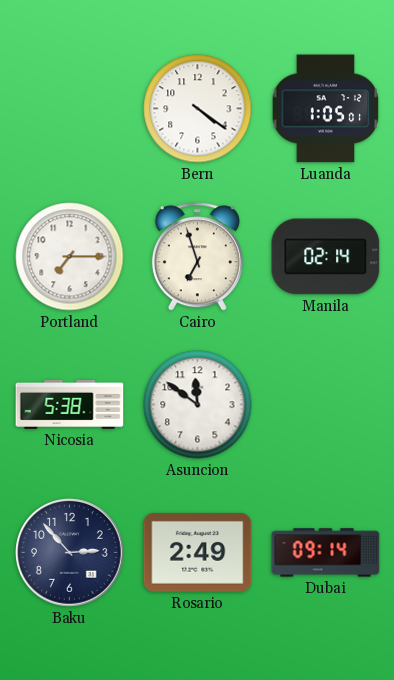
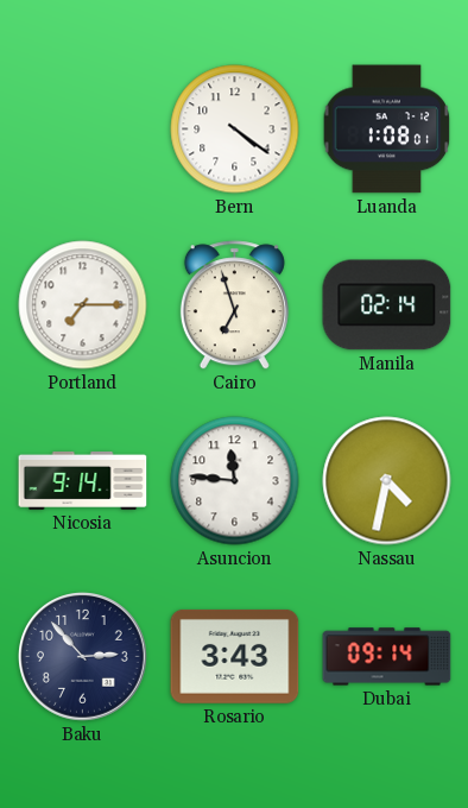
Luanda: 1:05 -> 1:08
Nicosia: 5:38 -> 9:14
Asuncion: 11:51 -> 11:46
Nassau: none -> 4:32
Rosario: 2:49 -> 3:43
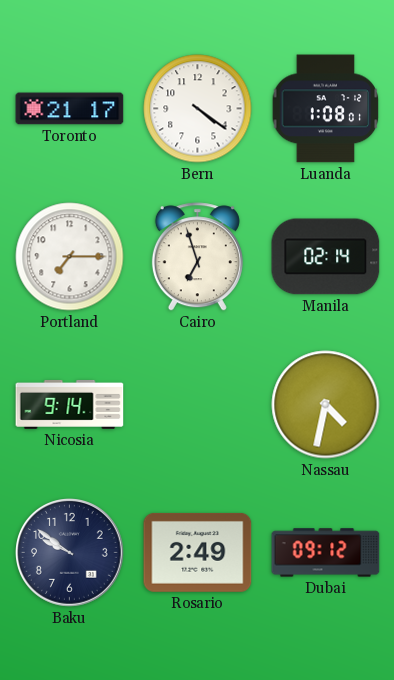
Toronto: none -> 21:17
Asuncion: 11:46 -> none
Baku: 2:53 -> 9:51
Rosario: 3:43 -> 2:49
Dubai: 09:14 -> 09:12
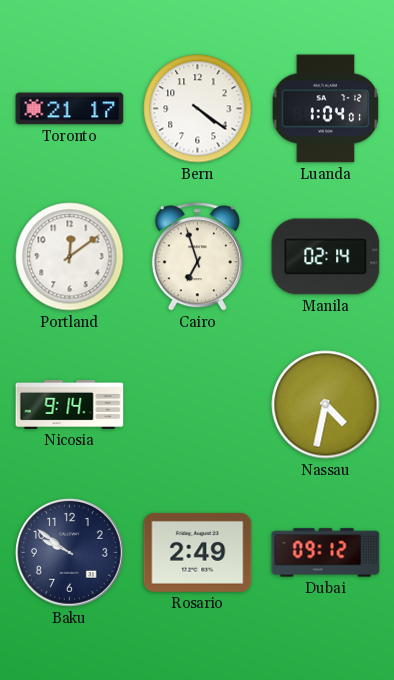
Luanda: 1:08 -> 1:04
Portland: 7:15 -> 12:09
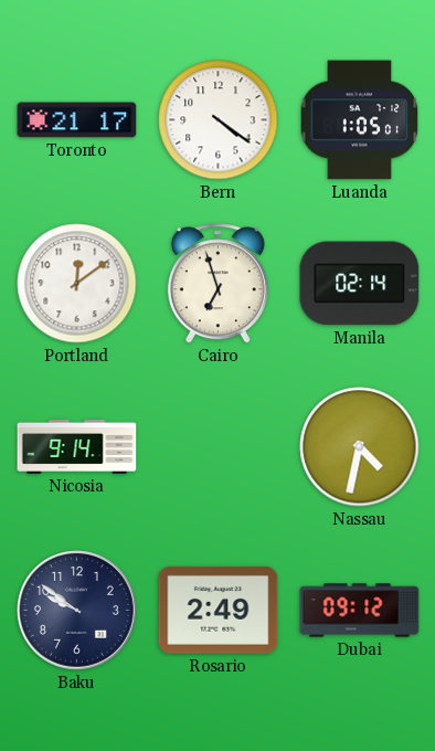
Luanda: 1:04 -> 1:05
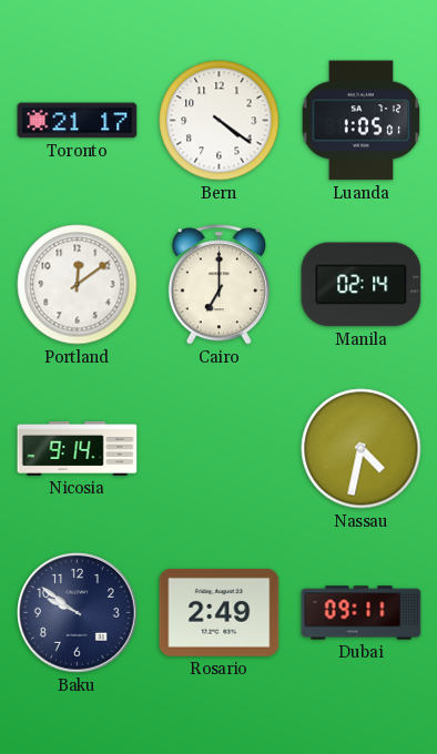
Cairo: 6:57 -> 7:00
Dubai: 09:12 -> 09:11
